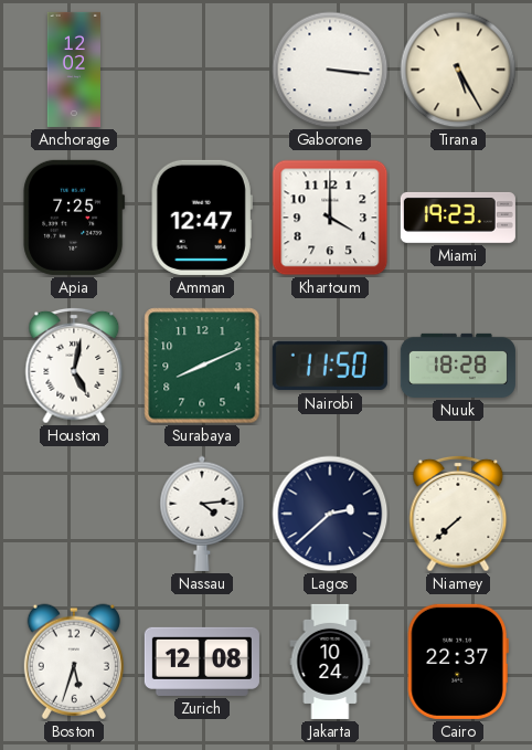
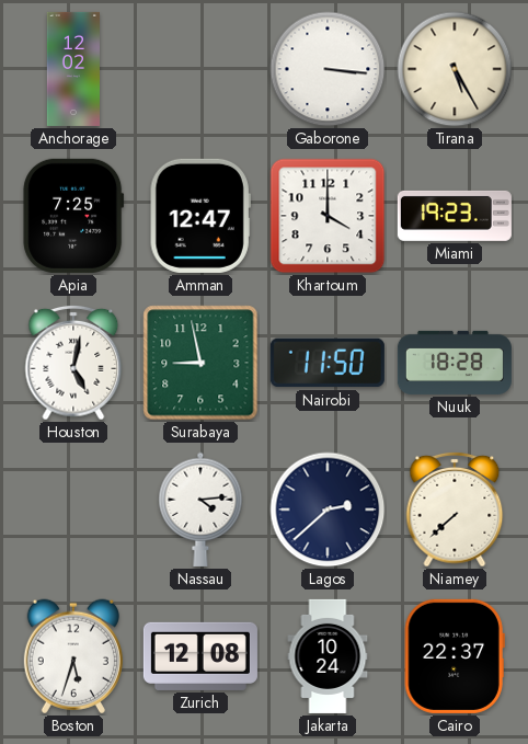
Surabaya: 8:11 -> 8:58
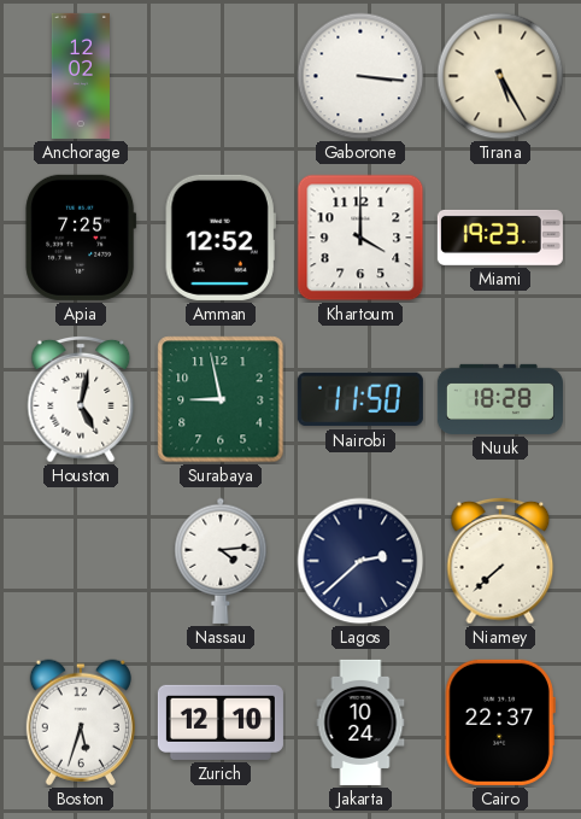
Amman: 12:47 -> 12:52
Zurich: 12:08 -> 12:10
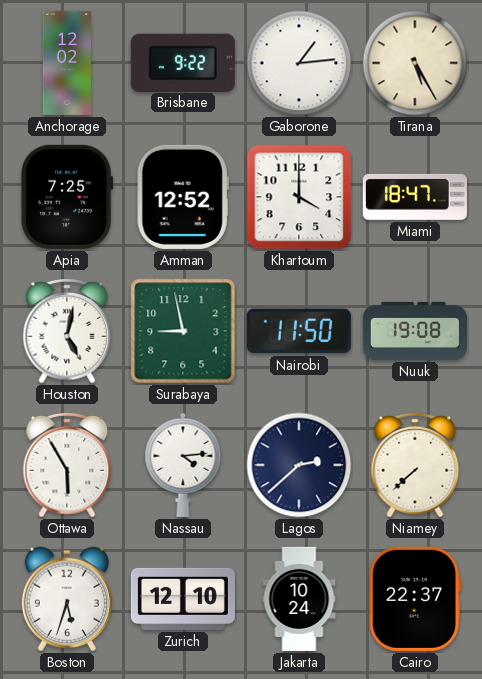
Brisbane: none -> 9:22
Gaborone: 3:16 -> 1:14
Miami: 19:23 -> 18:47
Nuuk: 18:28 -> 19:08
Ottawa: none -> 5:55
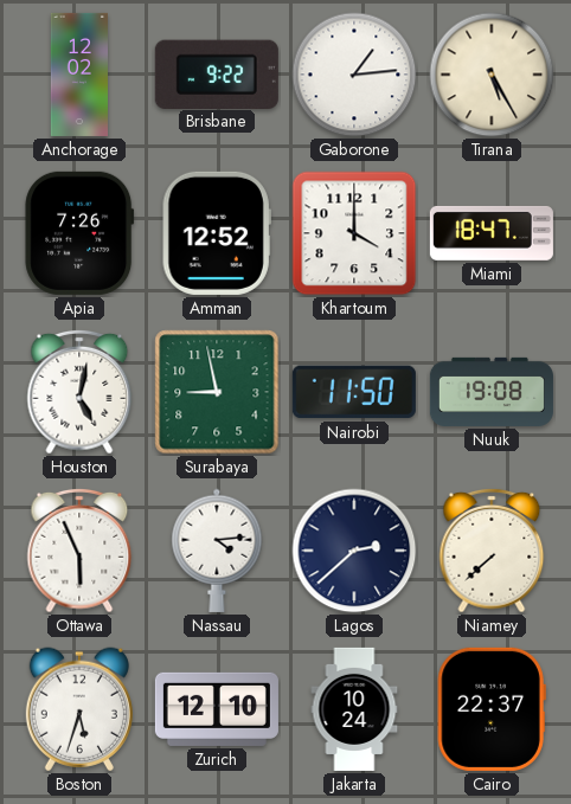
Apia: 7:25 -> 7:26
Ottawa: 5:55 -> 5:56
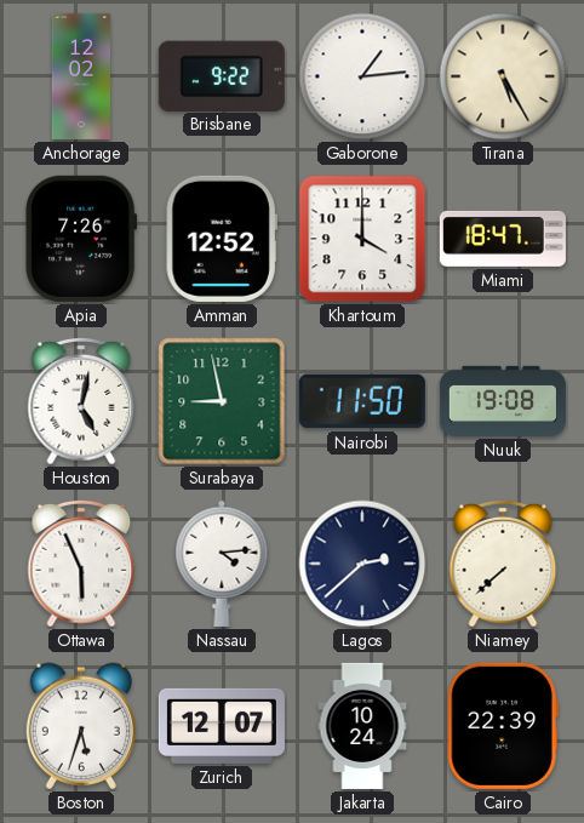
Zurich: 12:10 -> 12:07
Cairo: 22:37 -> 22:39
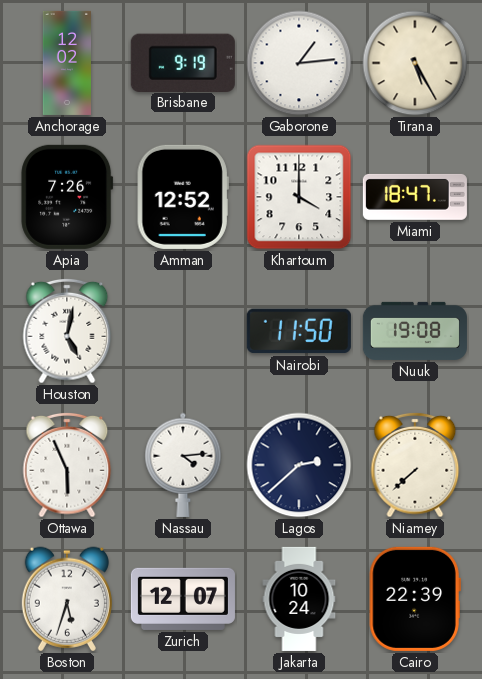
Brisbane: 9:22 -> 9:19
Surabaya: 8:58 -> none
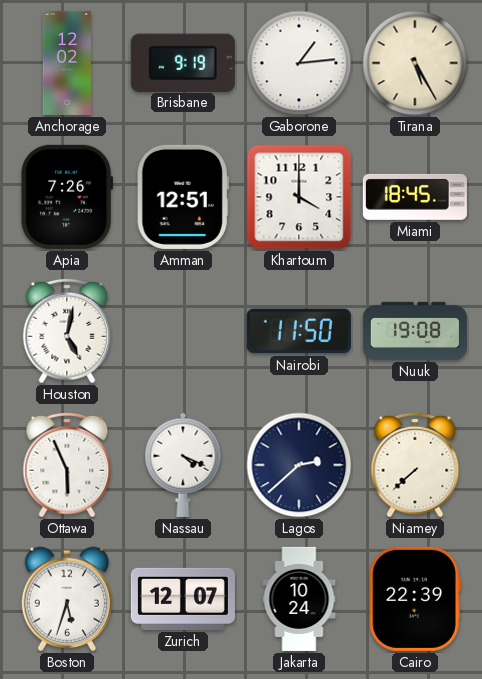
Amman: 12:52 -> 12:51
Miami: 18:47 -> 18:45
Nassau: 4:14 -> 4:19
